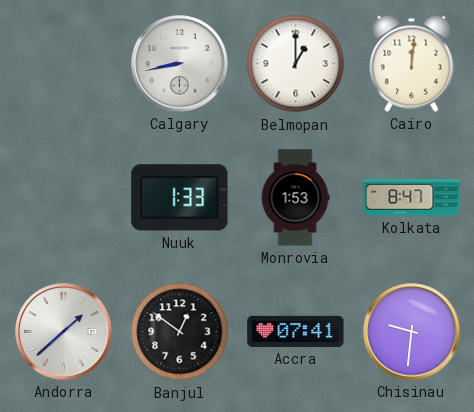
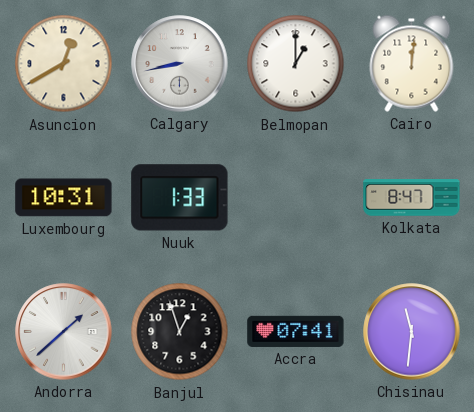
Asuncion: none -> 12:40
Luxembourg: none -> 10:31
Monrovia: 1:53 -> none
Banjul: 12:51 -> 12:57
Chisinau: 9:31 -> 11:31
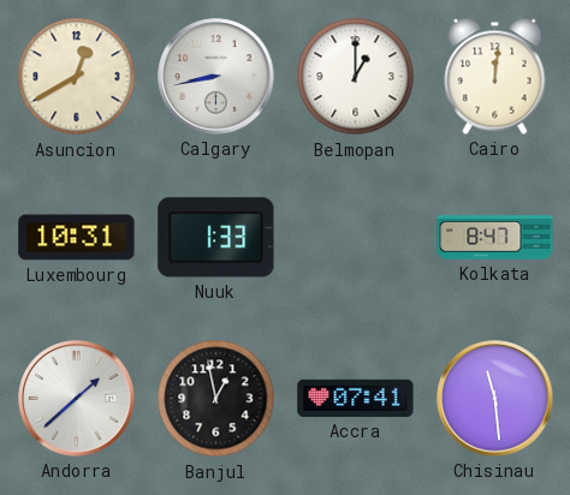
Banjul: 12:57 -> 12:58
Chisinau: 11:31 -> 11:29
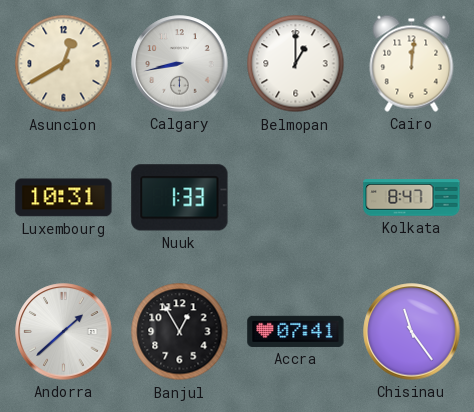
Banjul: 12:58 -> 12:55
Chisinau: 11:29 -> 11:24
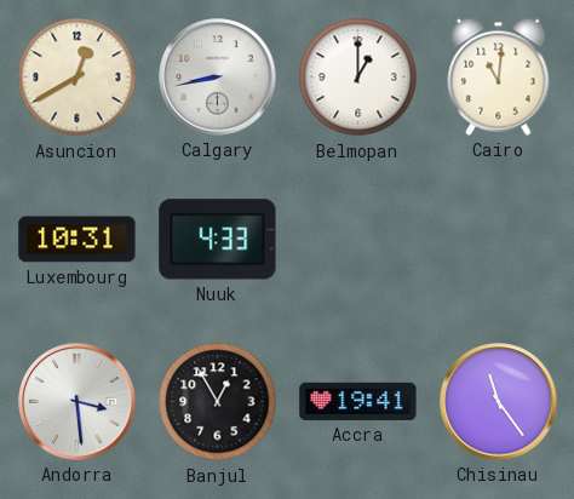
Cairo: 12:01 -> 11:01
Nuuk: 1:33 -> 4:33
Kolkata: 8:47 -> none
Andorra: 1:38 -> 3:29
Accra: 07:41 -> 19:41
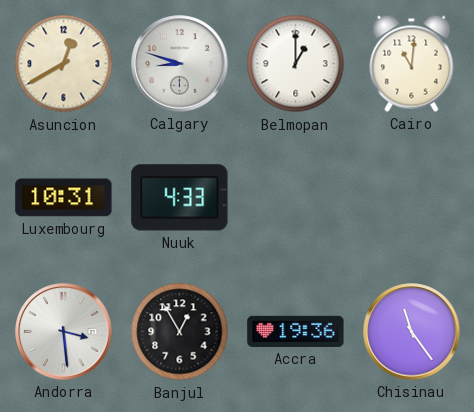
Calgary: 8:43 -> 8:48
Accra: 19:41 -> 19:36
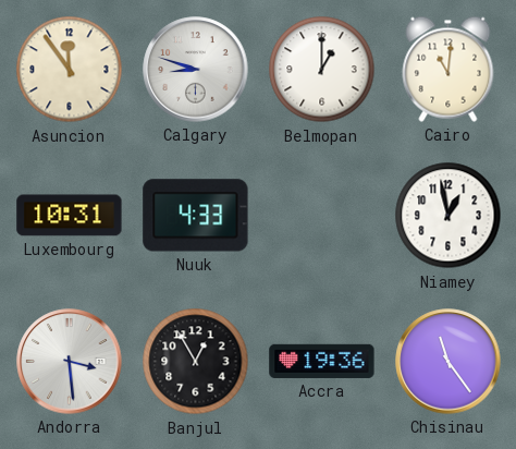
Asuncion: 12:40 -> 11:54
Niamey: none -> 12:58
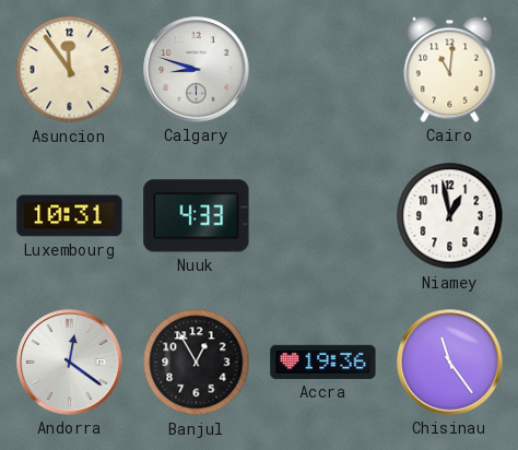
Belmopan: 1:00 -> none
Andorra: 3:29 -> 12:21
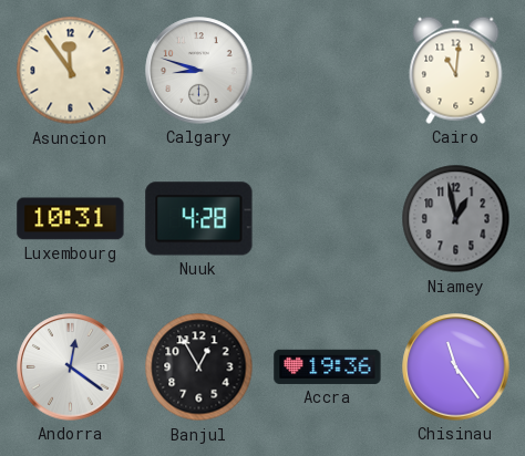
Nuuk: 4:33 -> 4:28
Niamey dial: white -> grey
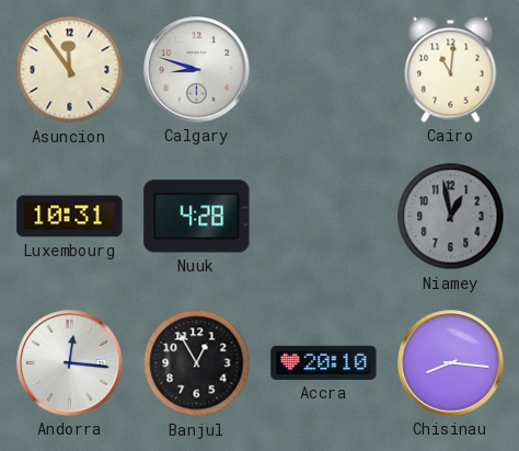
Andorra: 12:21 -> 12:16
Accra: 19:36 -> 20:10
Chisinau: 11:24 -> 8:16
